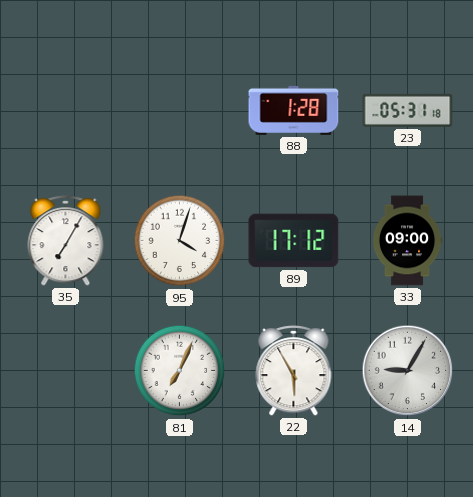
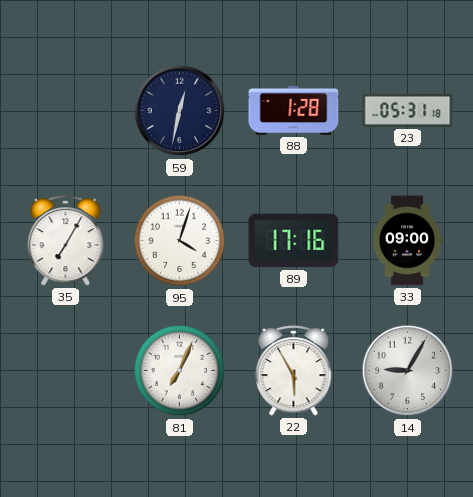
59: none -> 12:32
89: 17:12 -> 17:16
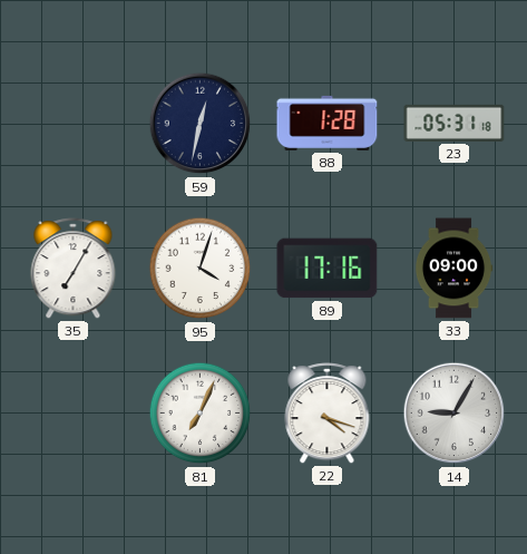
22: 5:55 -> 4:18
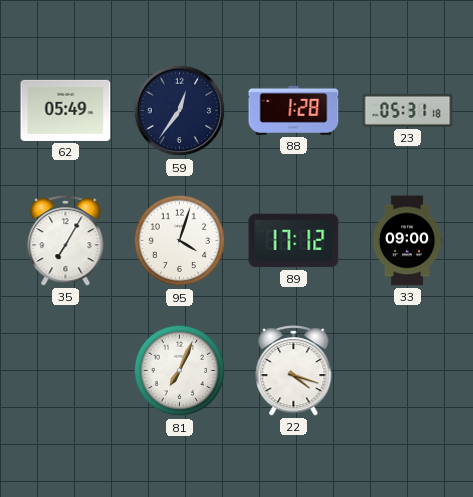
62: none -> 05:49
59: 12:32 -> 12:36
89: 17:16 -> 17:12
14: 9:05 -> none
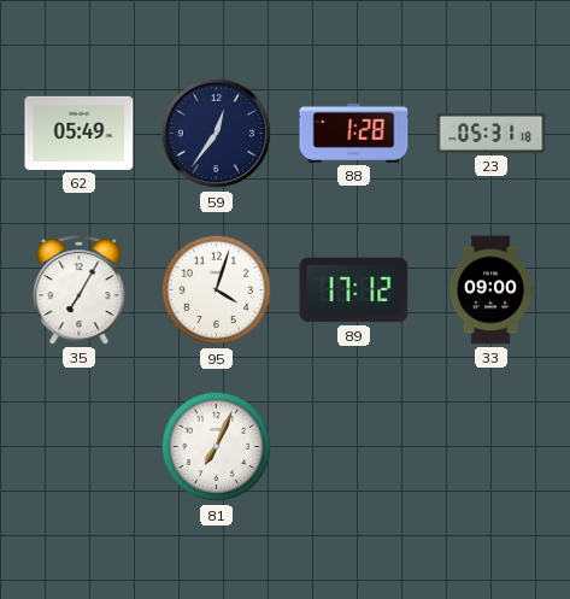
22: 4:18 -> none
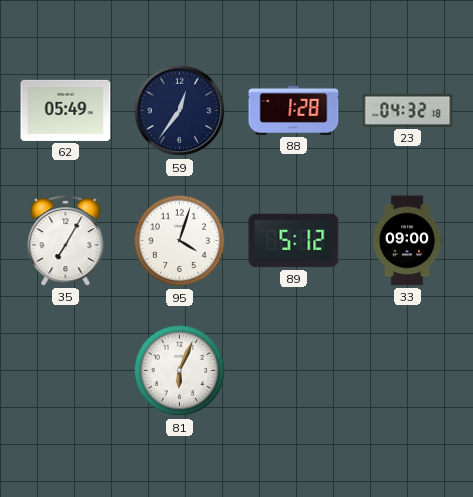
23: 05:31 -> 04:32
89: 17:12 -> 5:12
81: 7:04 -> 6:04
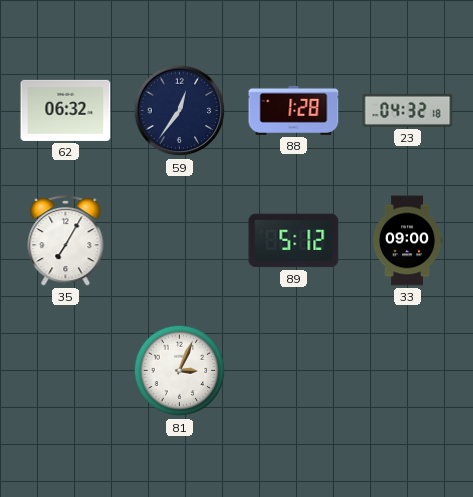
62: 05:49 -> 06:32
95: 4:03 -> none
81: 6:04 -> 3:04
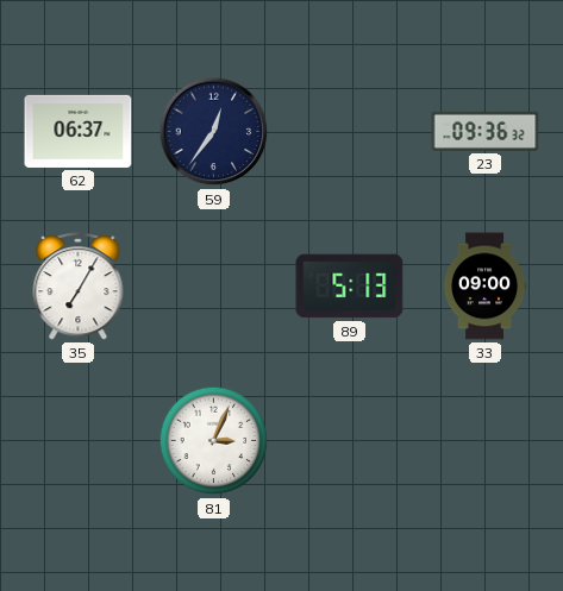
62: 06:32 -> 06:37
88: 1:28 -> none
23: 04:32 -> 09:36
89: 5:12 -> 5:13
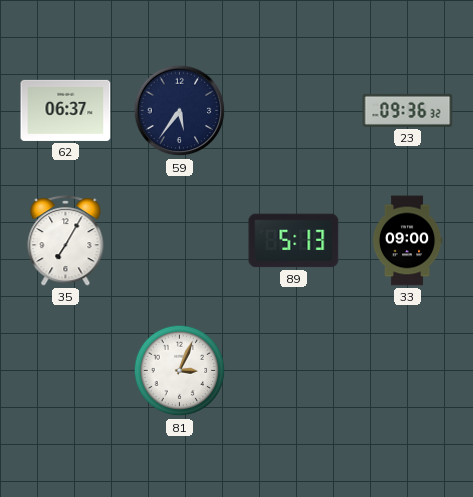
59: 12:36 -> 5:36
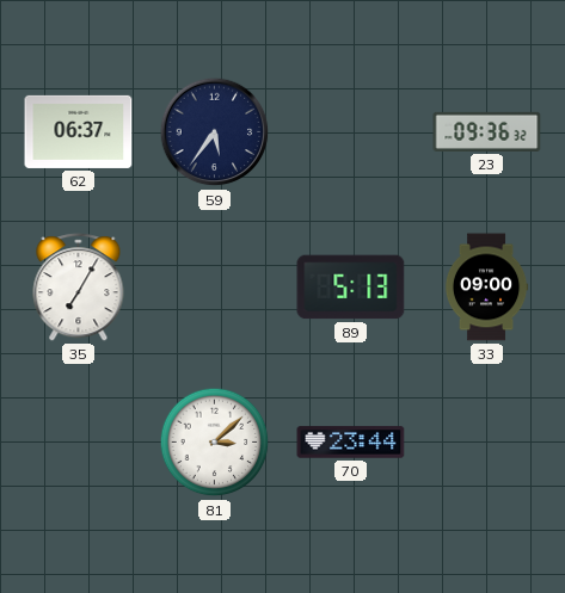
81: 3:04 -> 3:08
70: none -> 23:44
